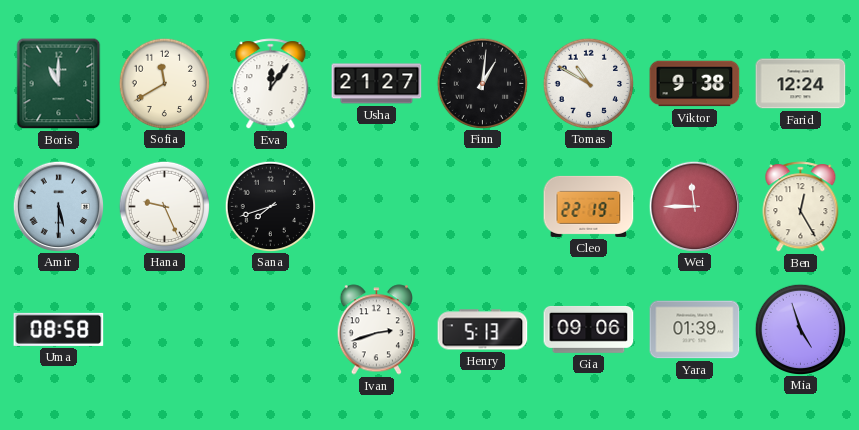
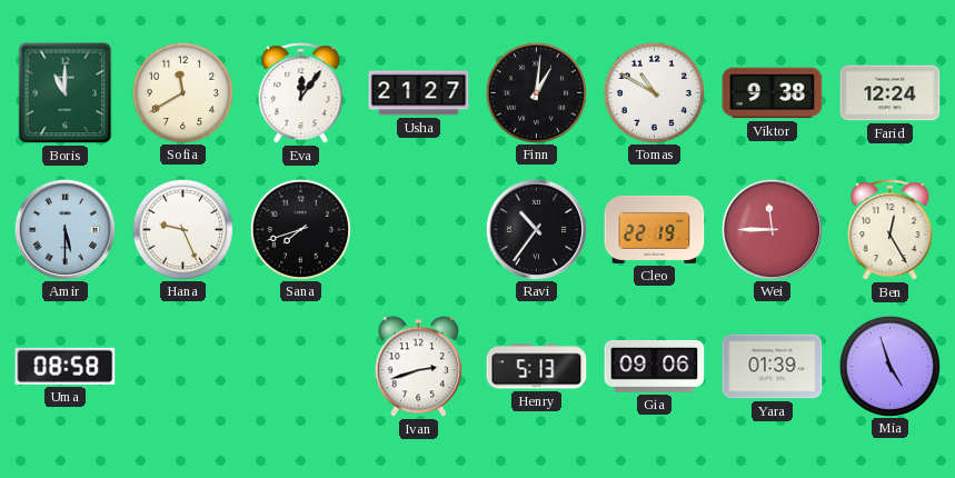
Ravi: none -> 10:36
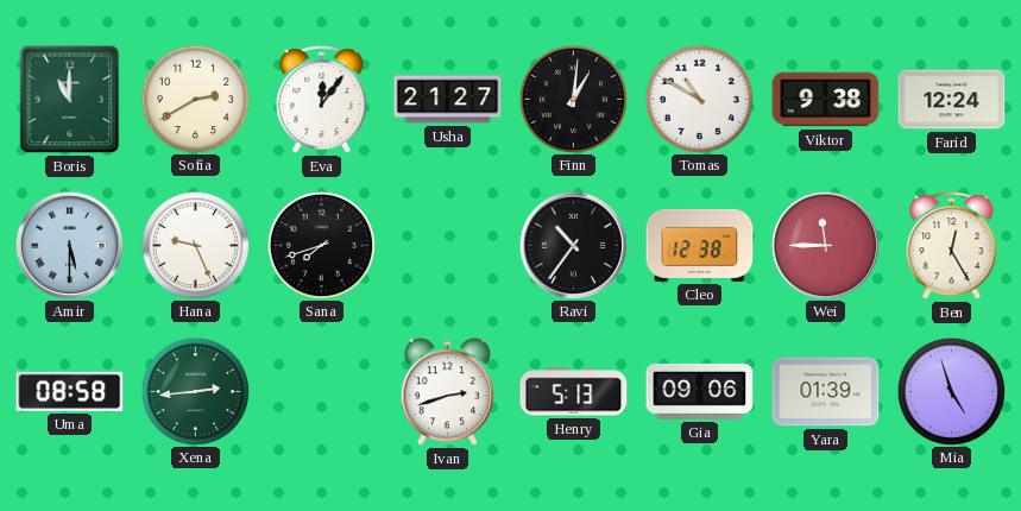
Sofia: 11:40 -> 2:40
Cleo: 22:19 -> 12:38
Xena: none -> 2:44
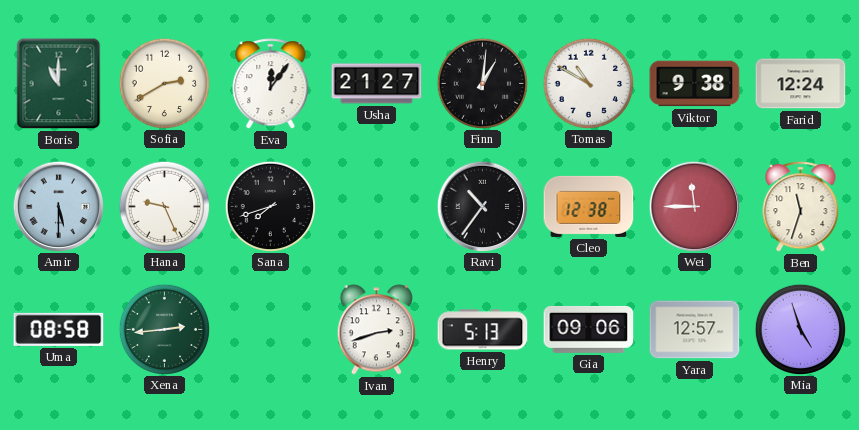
Ben: 12:25 -> 11:33
Yara: 01:39 -> 12:57
